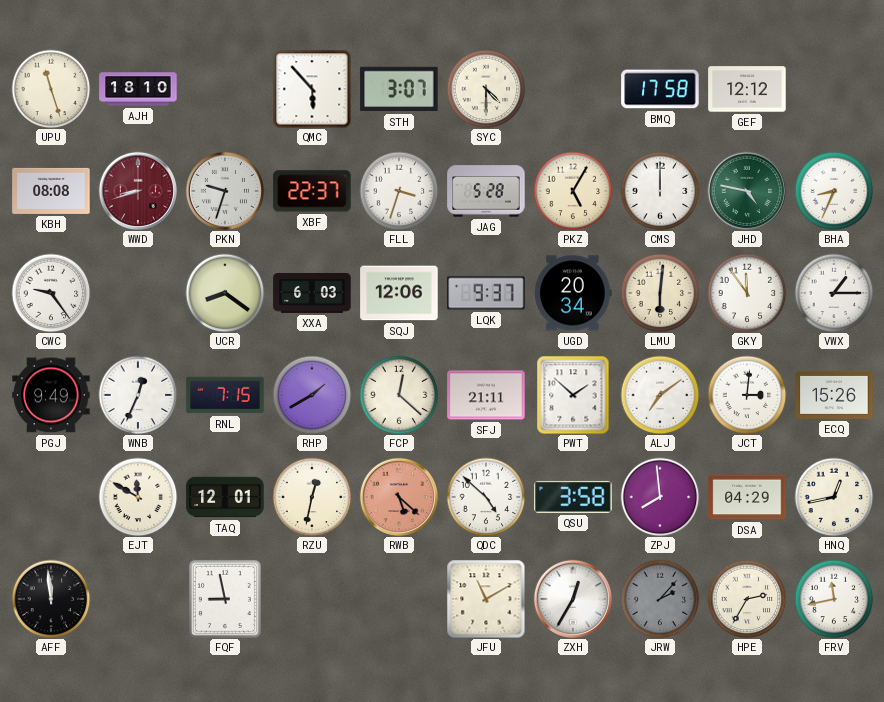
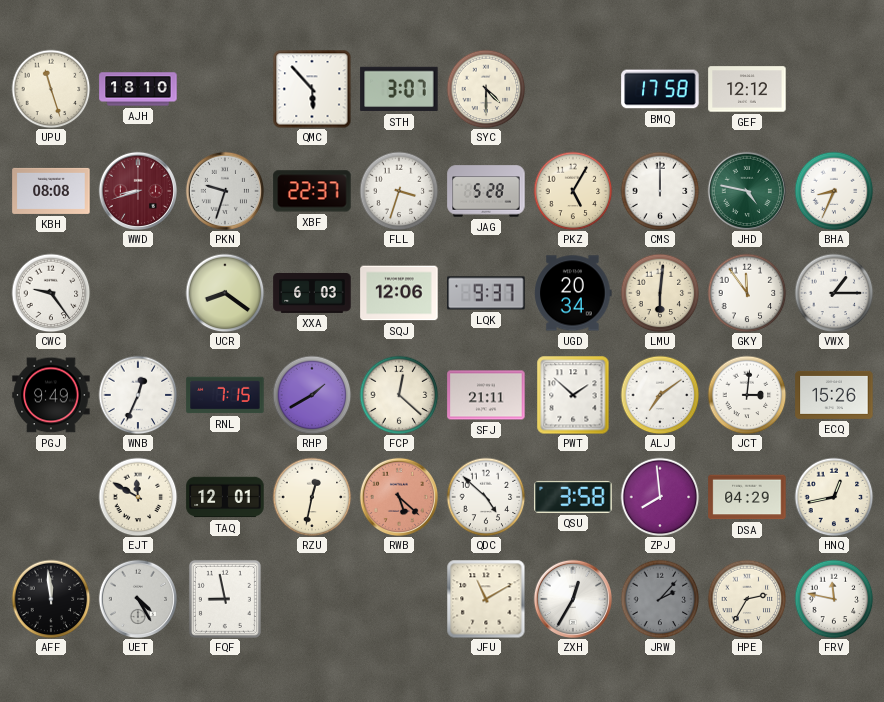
UET: none -> 4:25
FRV: 11:43 -> 11:47
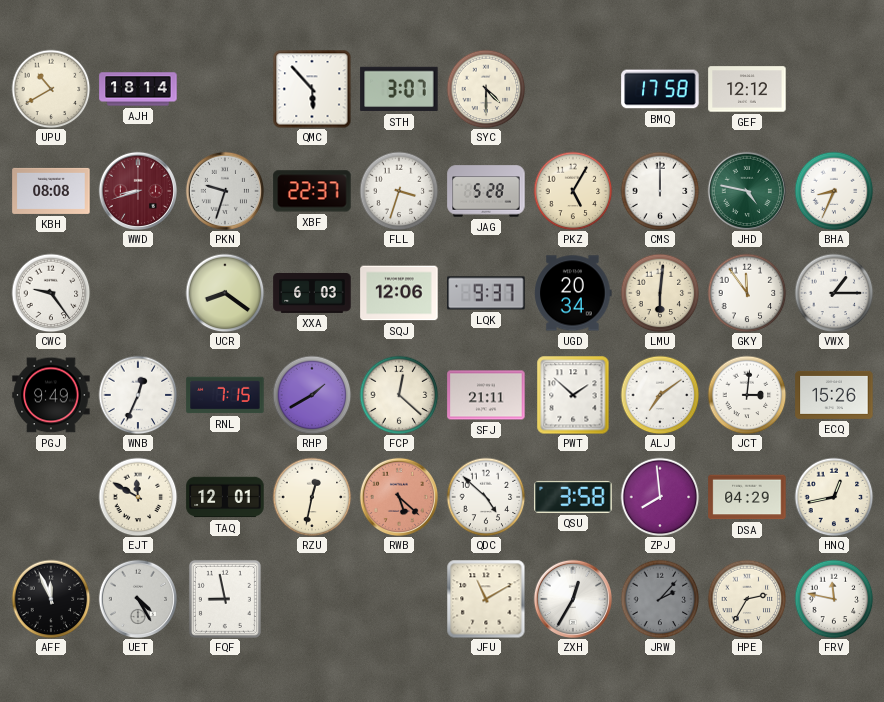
UPU: 11:27 -> 10:40
AJH: 18:10 -> 18:14
AFF: 11:59 -> 11:56
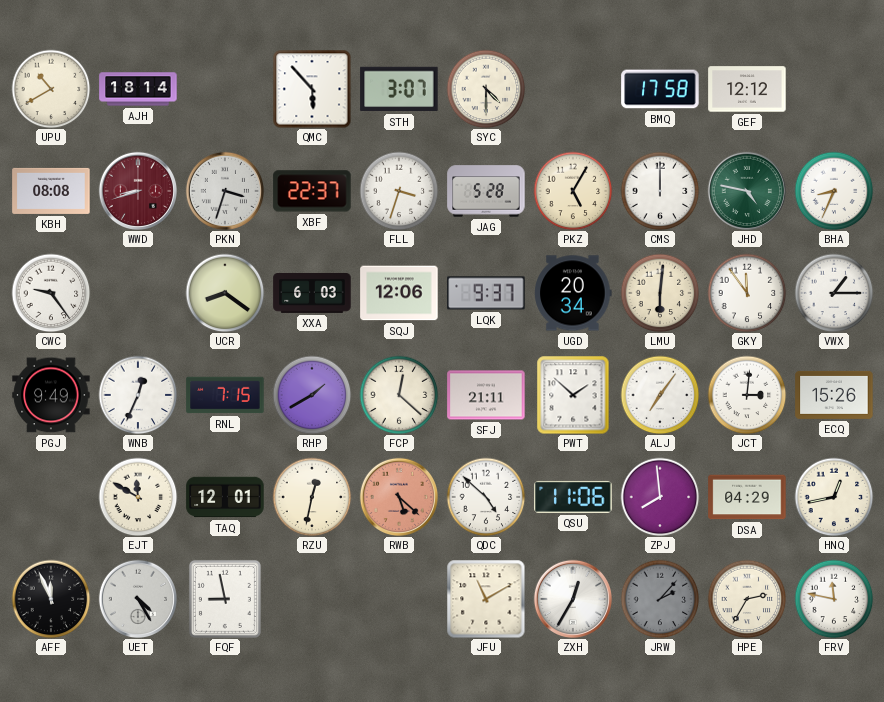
PKN: 9:33 -> 3:33
ALJ: 7:09 -> 7:06
QSU: 3:58 -> 11:06
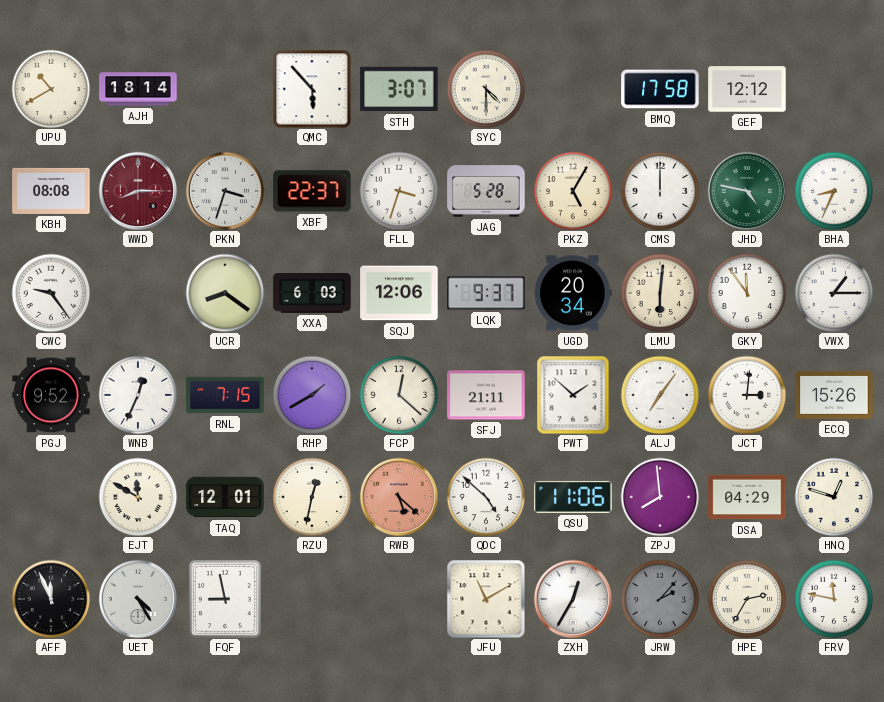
WWD: 8:42 -> 8:15
PGJ: 9:49 -> 9:52
HNQ: 12:43 -> 12:48
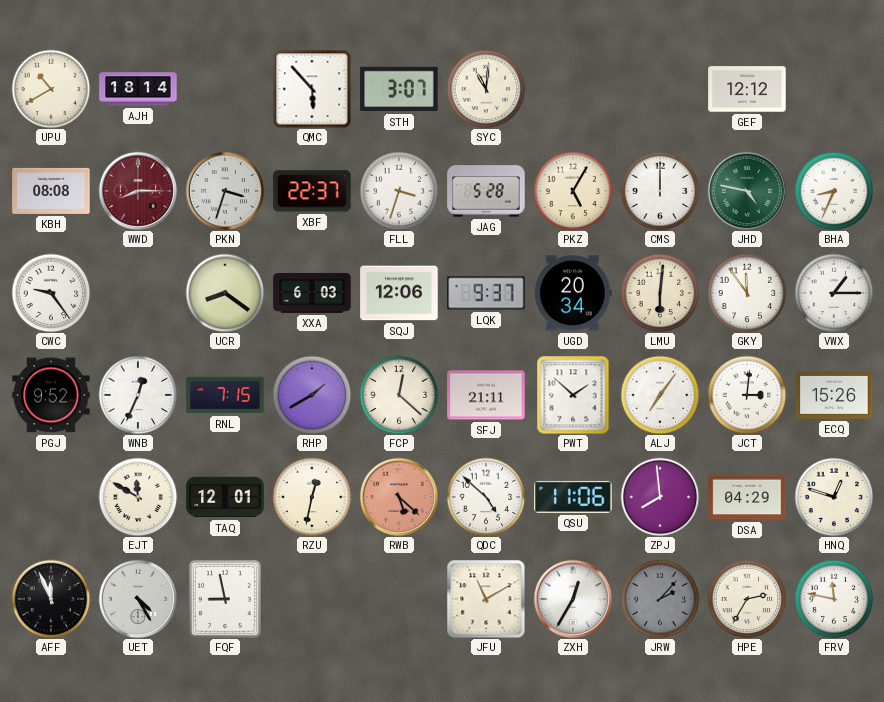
SYC: 4:30 -> 11:01
BMQ: 17:58 -> none
